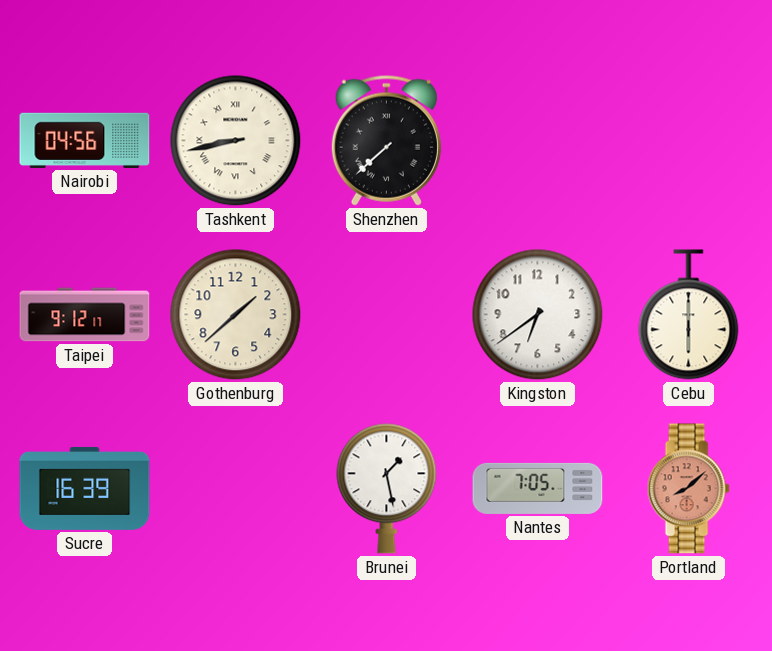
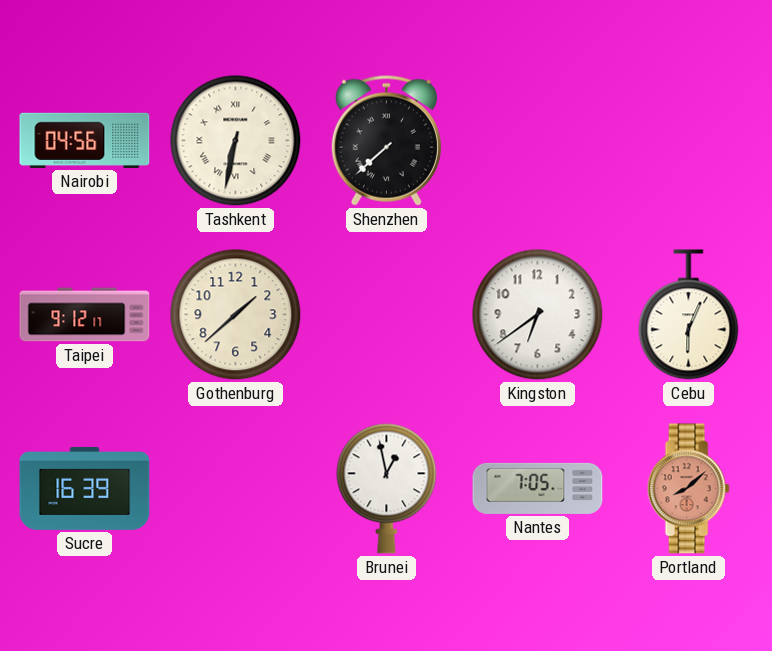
Tashkent: 8:43 -> 6:32
Cebu: 6:00 -> 6:04
Brunei: 1:28 -> 12:58
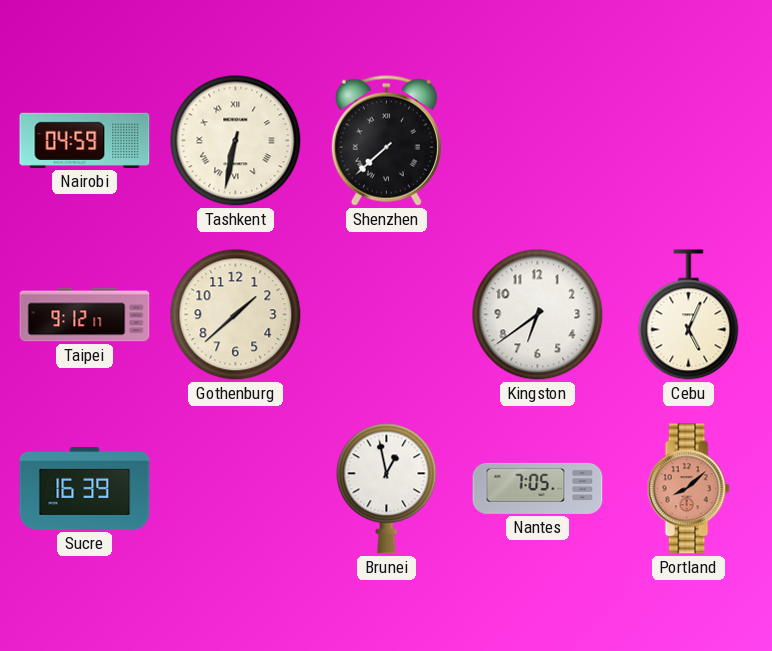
Nairobi: 04:56 -> 04:59
Cebu: 6:04 -> 5:04
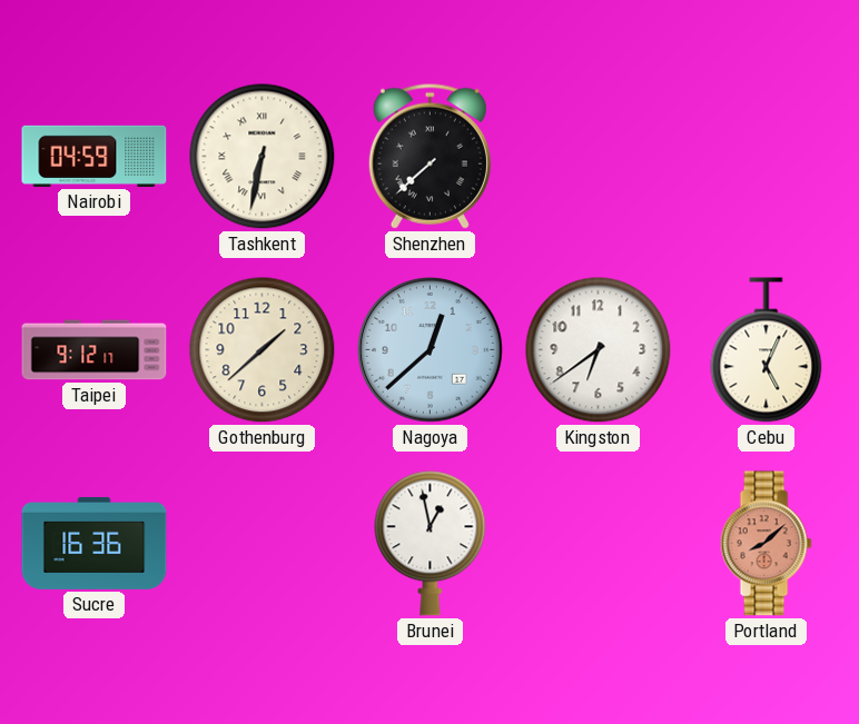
Nagoya: none -> 12:38
Sucre: 16:39 -> 16:36
Nantes: 7:05 -> none
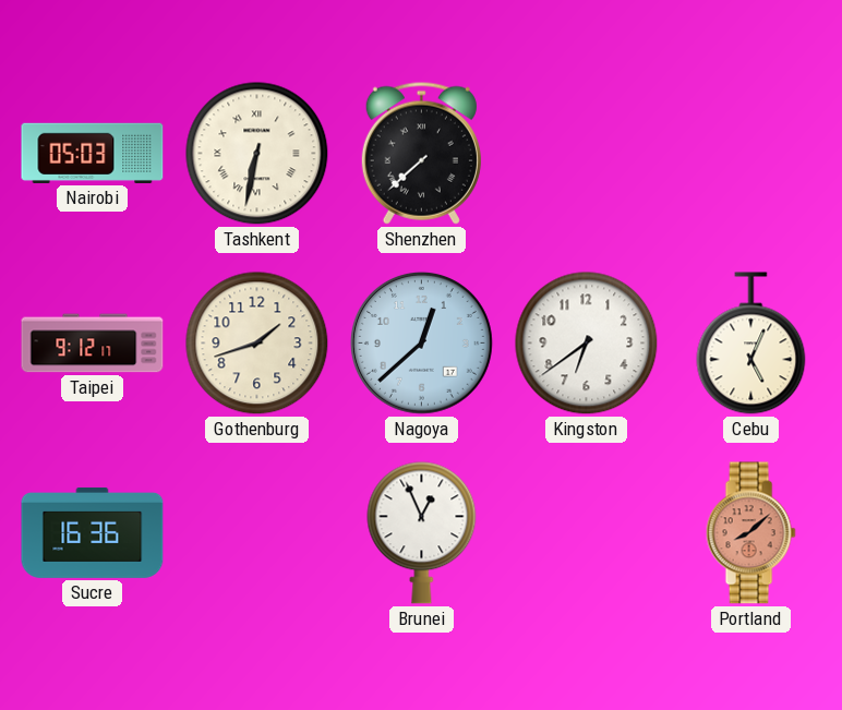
Nairobi: 04:59 -> 05:03
Gothenburg: 1:38 -> 1:42
Brunei: 12:58 -> 12:56
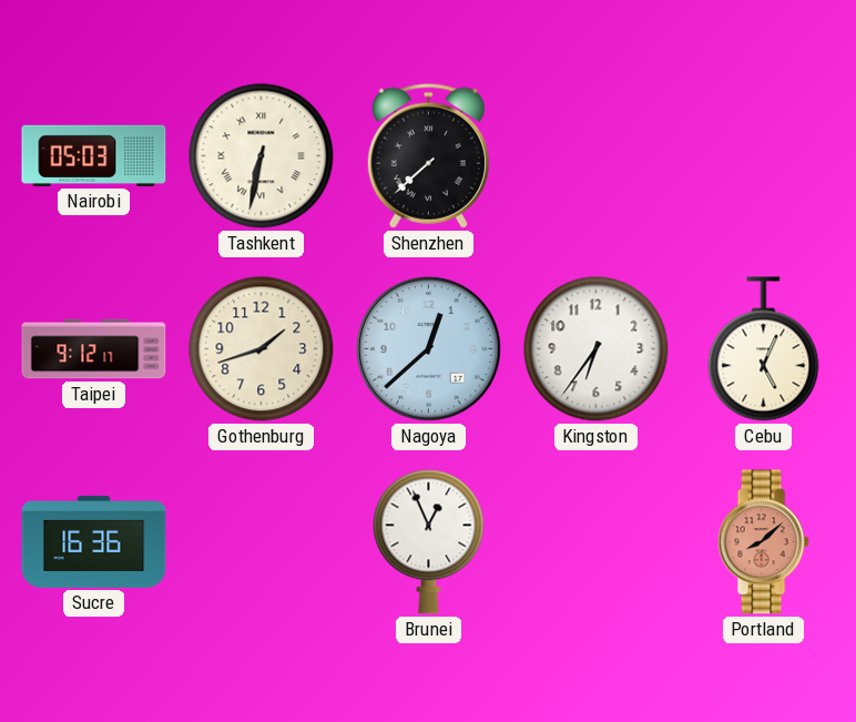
Kingston: 6:39 -> 6:36
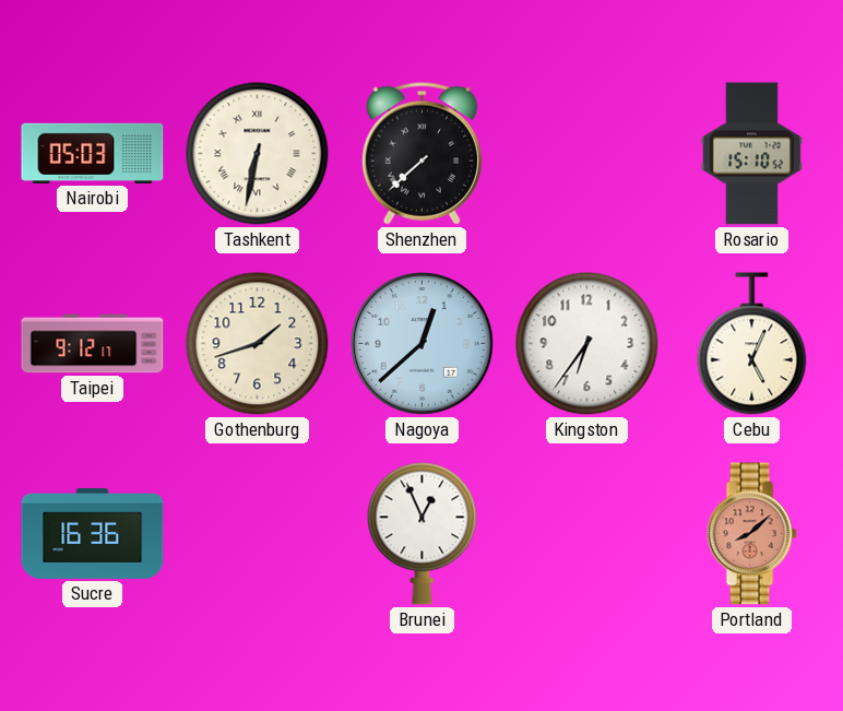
Rosario: none -> 15:10
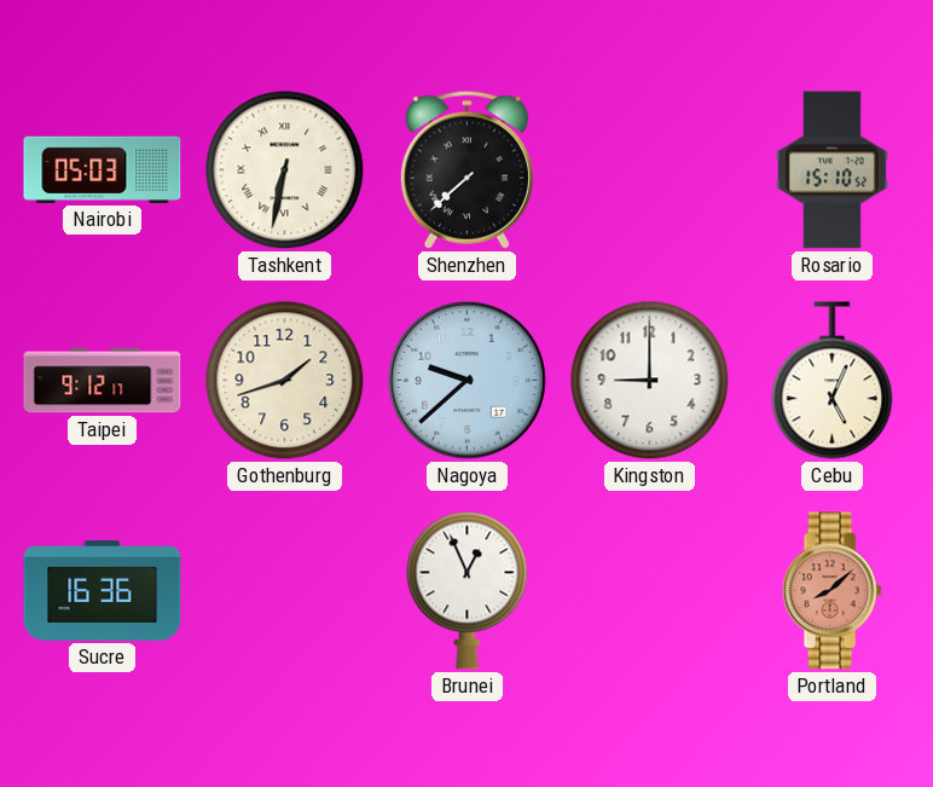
Nagoya: 12:38 -> 9:38
Kingston: 6:36 -> 9:00
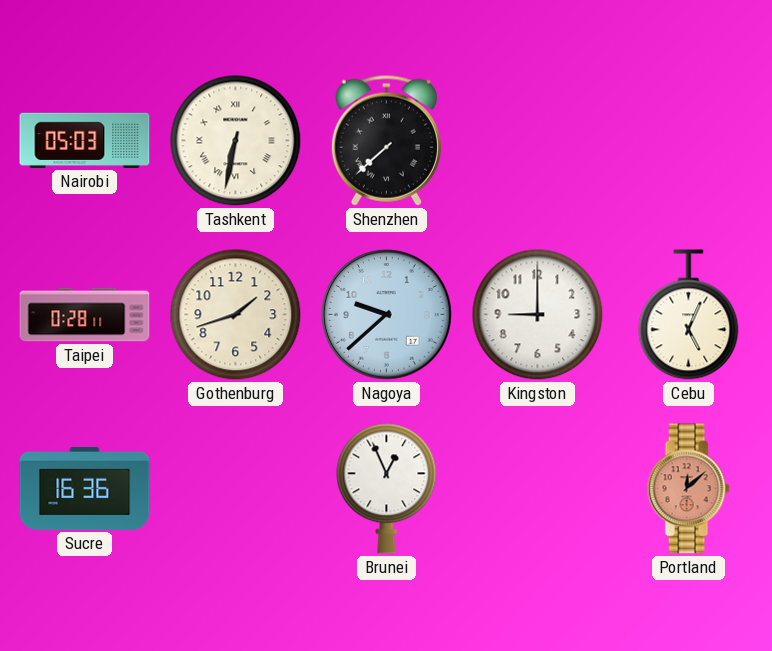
Rosario: 15:10 -> none
Taipei: 9:12 -> 0:28
Portland: 8:08 -> 12:08
